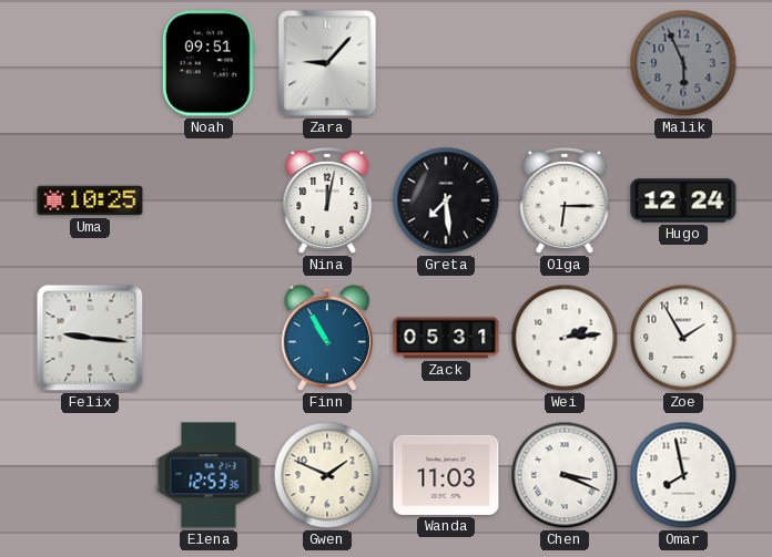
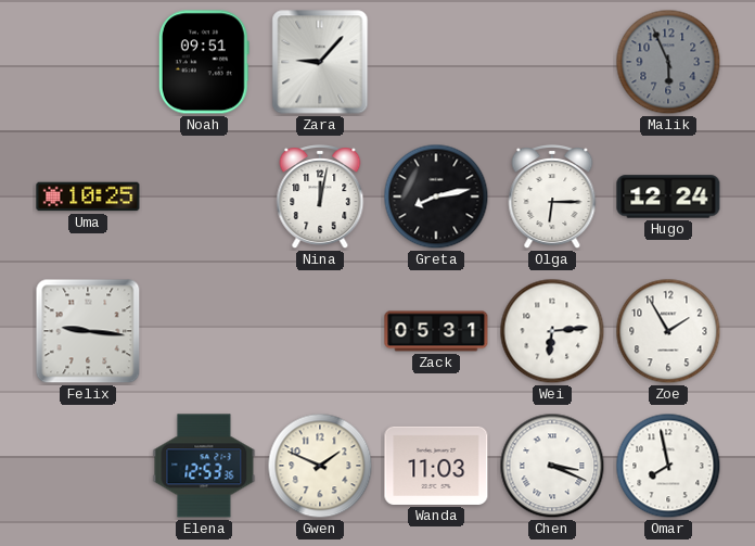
Greta: 7:29 -> 8:13
Finn: 10:55 -> none
Wei: 2:14 -> 6:14
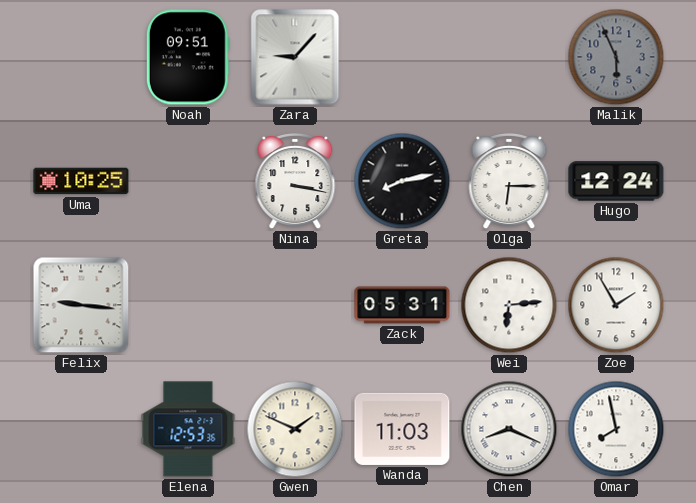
Nina: 12:02 -> 3:17
Chen: 3:19 -> 8:19
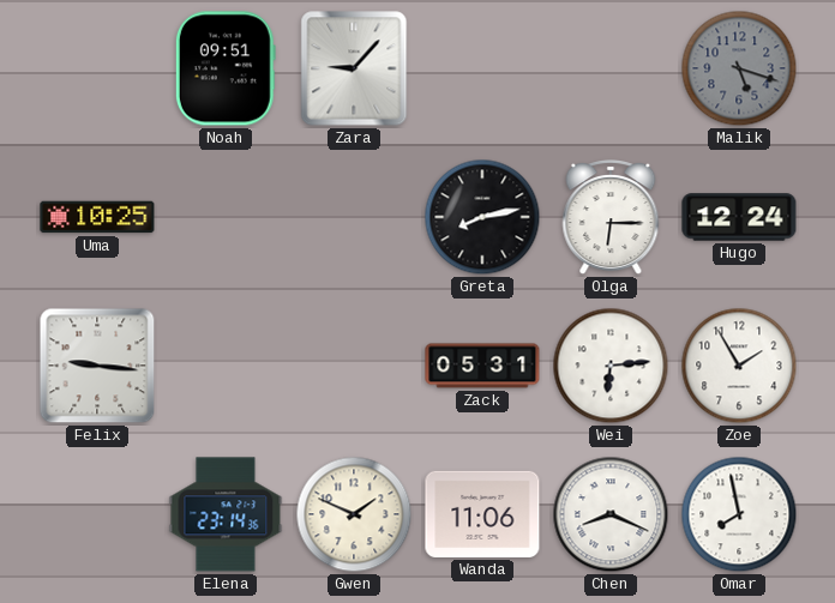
Malik: 5:56 -> 5:18
Nina: 3:17 -> none
Elena: 12:53 -> 23:14
Wanda: 11:03 -> 11:06
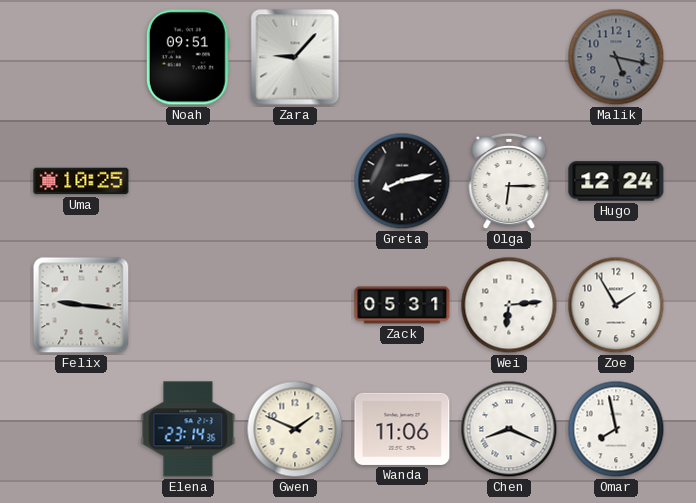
Malik: 5:18 -> 5:17
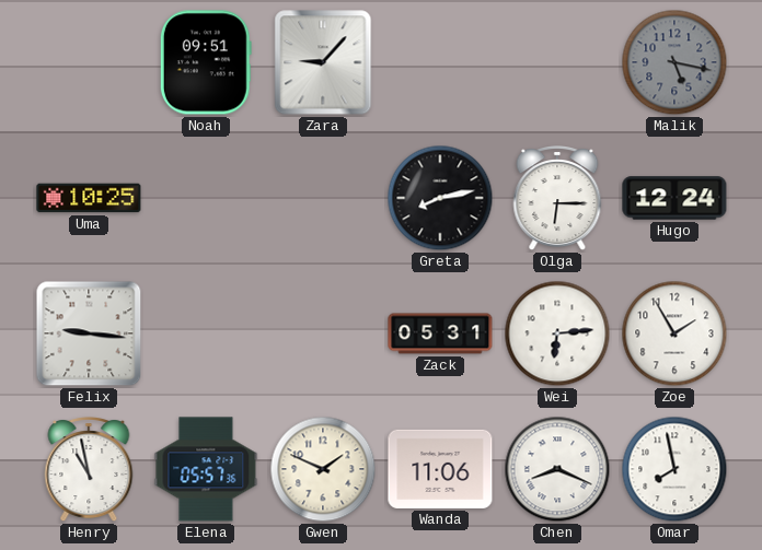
Henry: none -> 10:58
Elena: 23:14 -> 05:57
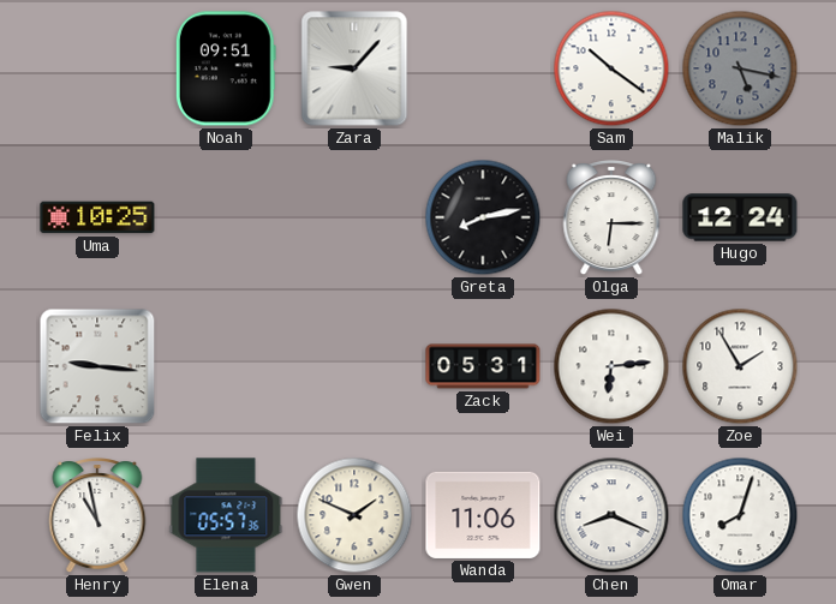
Sam: none -> 10:21
Omar: 7:58 -> 8:03
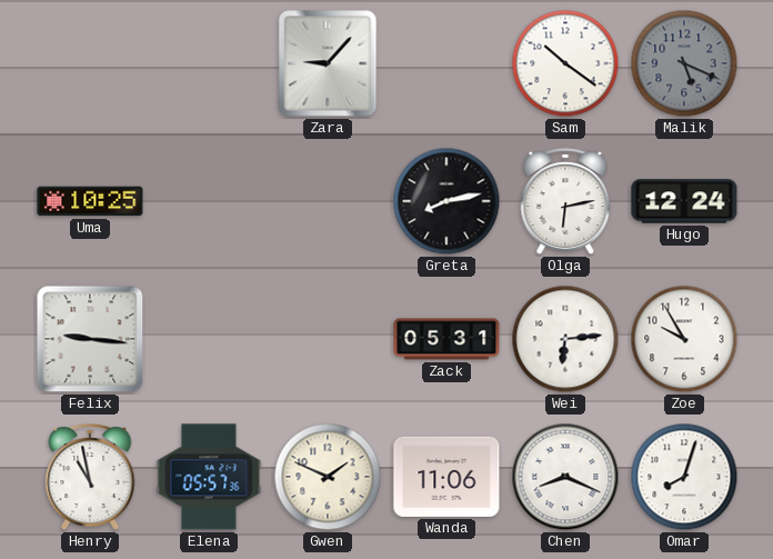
Noah: 09:51 -> none
Malik: 5:17 -> 5:19
Olga: 6:15 -> 6:13
Zoe: 1:55 -> 9:55
